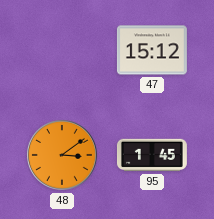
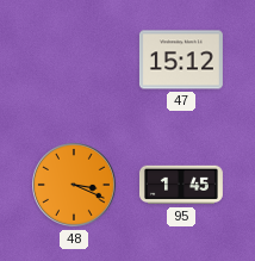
48: 3:09 -> 3:19
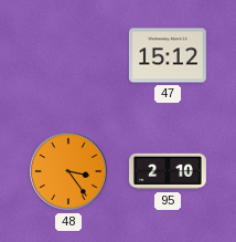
48: 3:19 -> 3:24
95: 1:45 -> 2:10
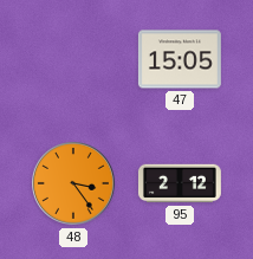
47: 15:12 -> 15:05
95: 2:10 -> 2:12
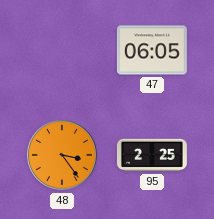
47: 15:05 -> 06:05
95: 2:12 -> 2:25
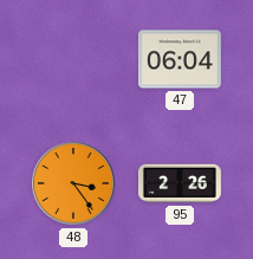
47: 06:05 -> 06:04
95: 2:25 -> 2:26
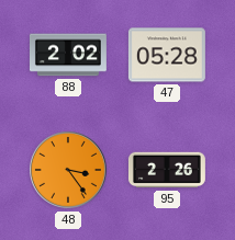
88: none -> 2:02
47: 06:04 -> 05:28
